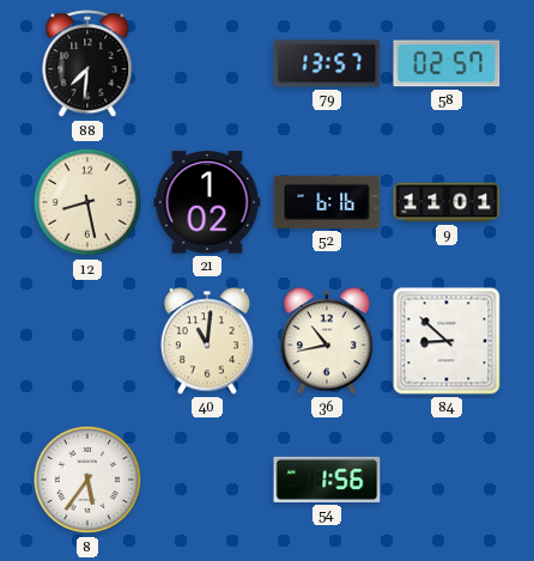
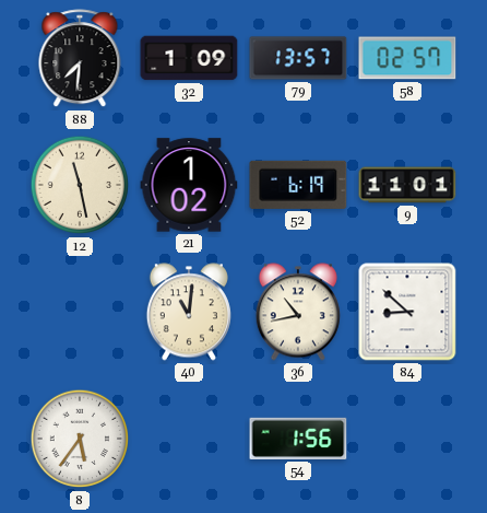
32: none -> 1:09
12: 8:28 -> 11:28
52: 6:16 -> 6:19
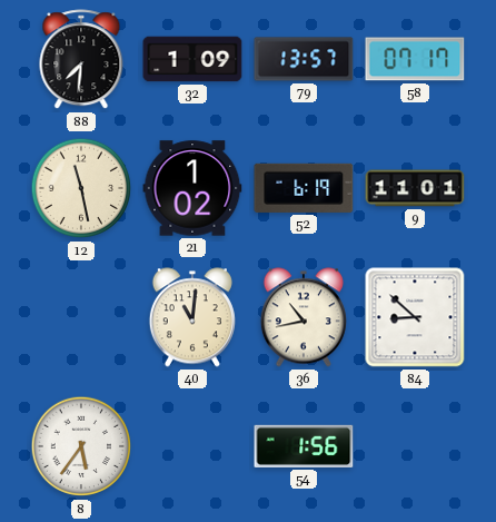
58: 02:57 -> 07:17
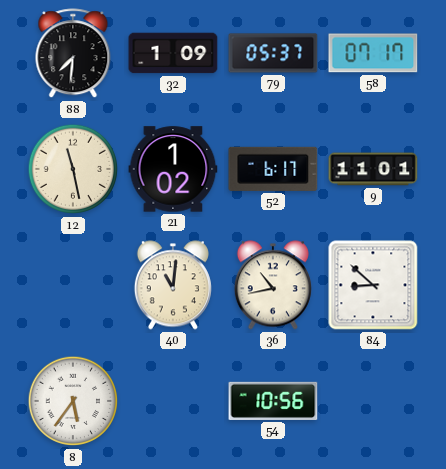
79: 13:57 -> 05:37
52: 6:19 -> 6:17
54: 1:56 -> 10:56
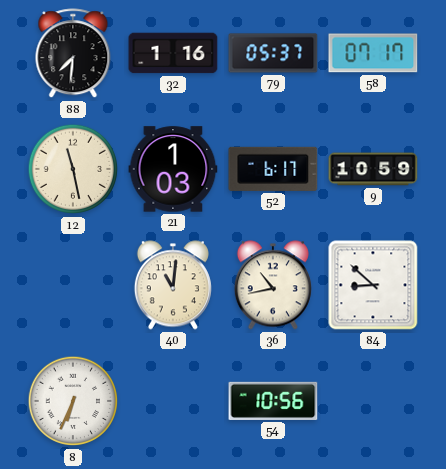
32: 1:09 -> 1:16
21: 1:02 -> 1:03
9: 11:01 -> 10:59
8: 5:36 -> 6:34
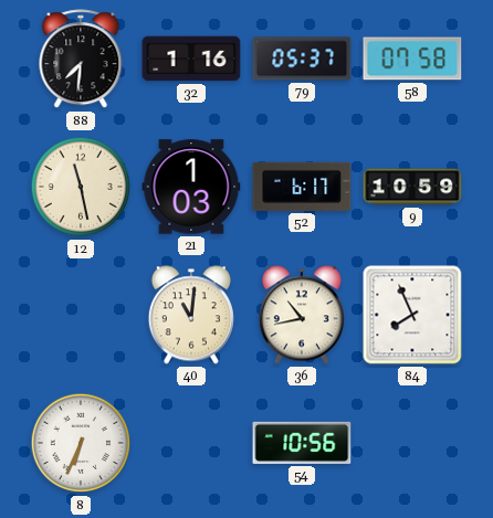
58: 07:17 -> 07:58
84: 8:52 -> 7:56
